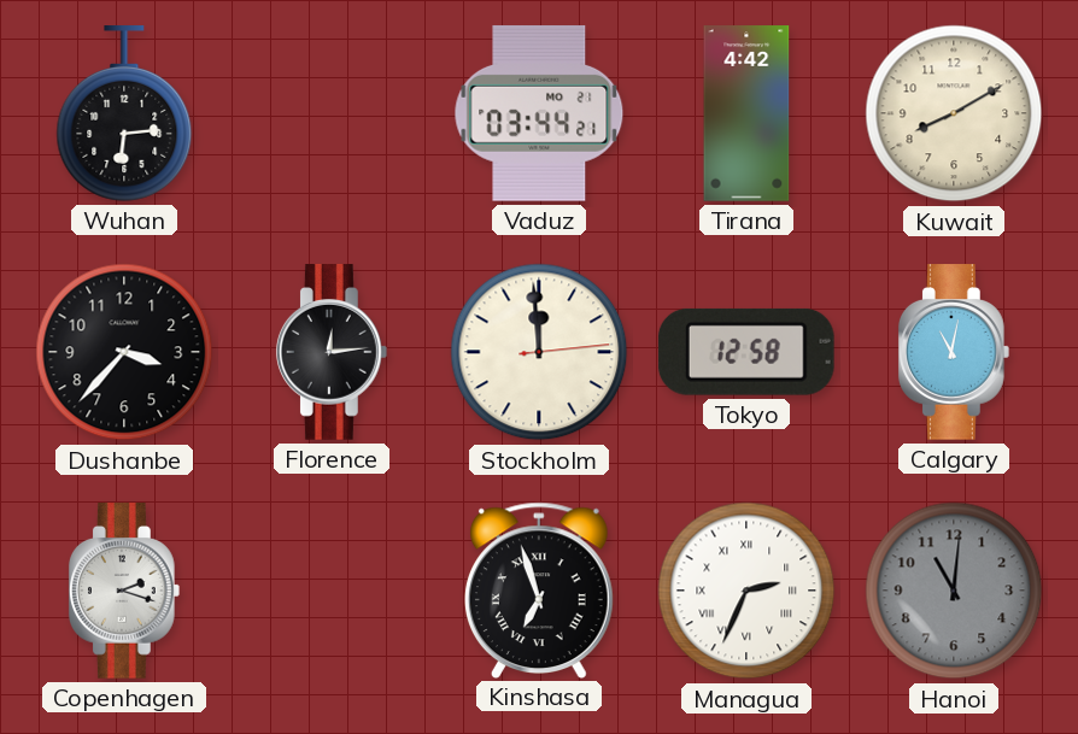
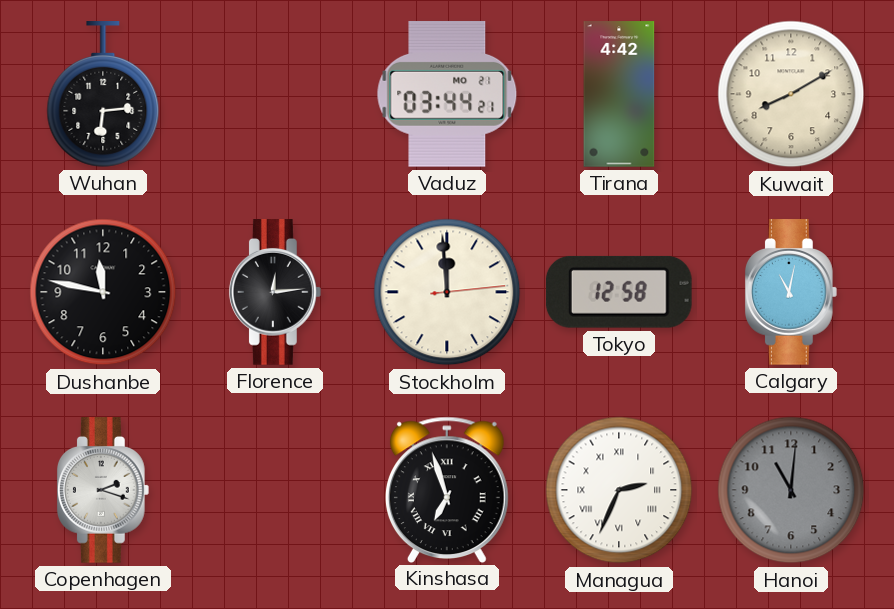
Dushanbe: 3:37 -> 11:47
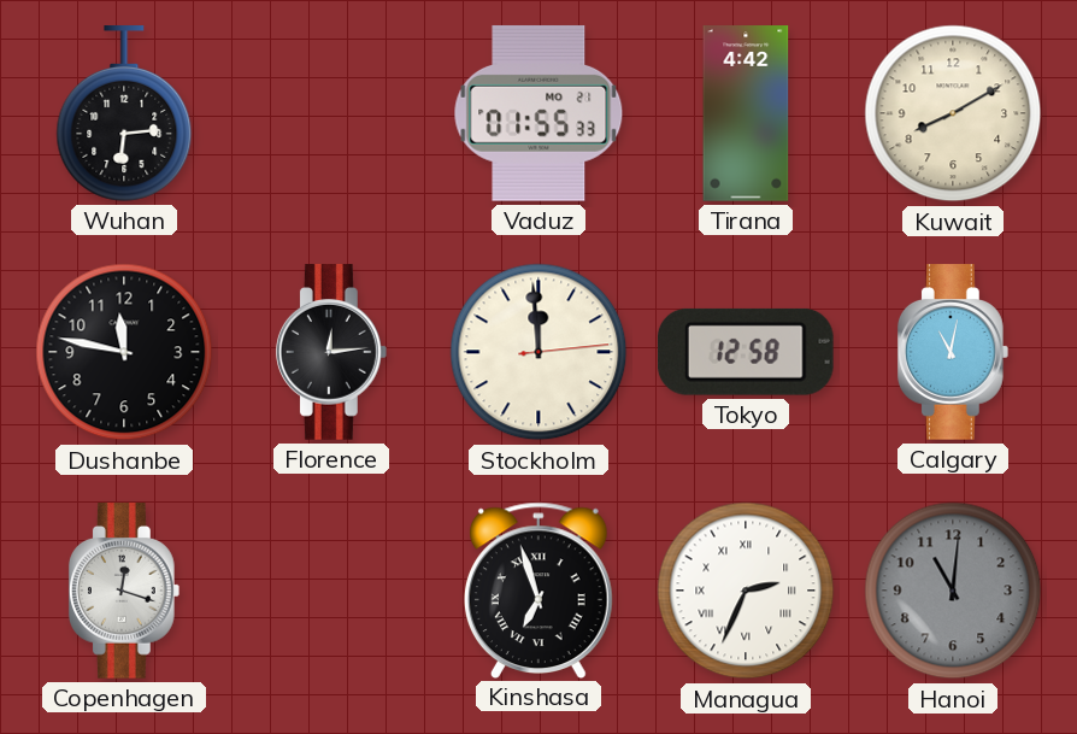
Vaduz: 03:44 -> 01:55
Copenhagen: 2:18 -> 12:18
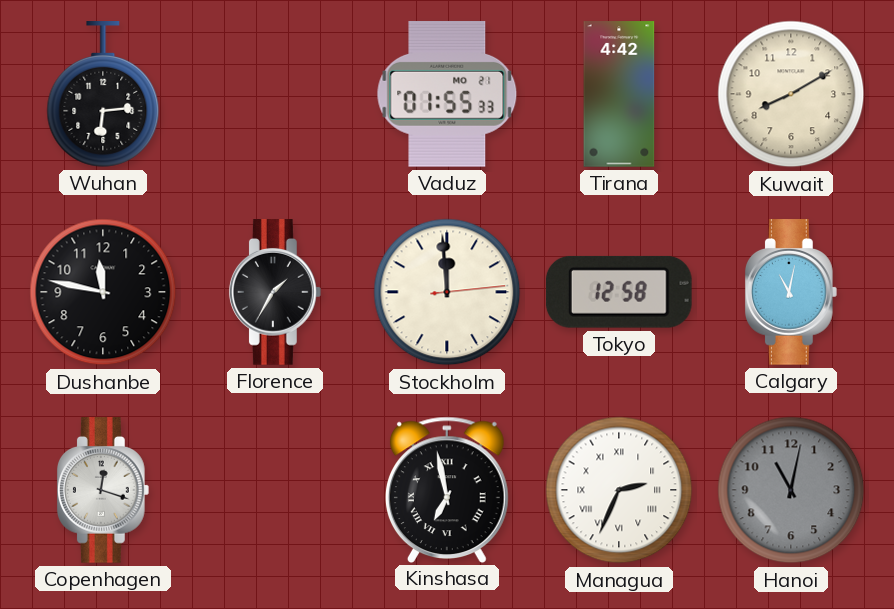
Florence: 12:14 -> 1:35
Kinshasa: 6:57 -> 6:58
Hanoi: 11:01 -> 11:02
